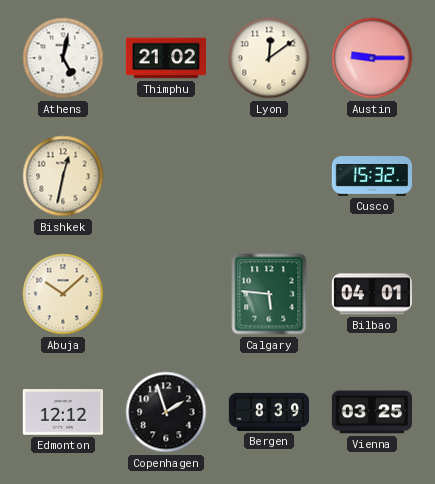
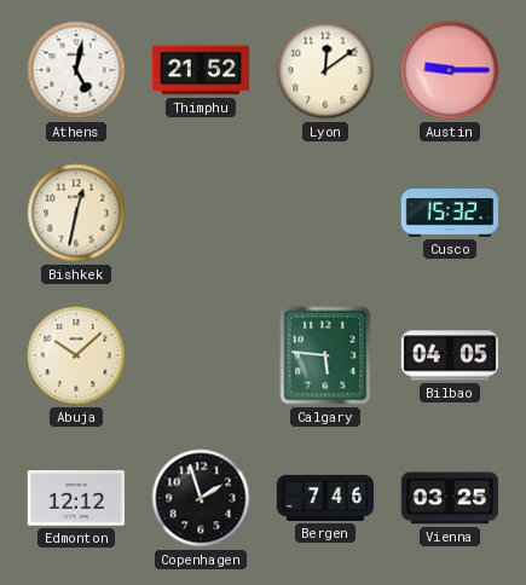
Thimphu: 21:02 -> 21:52
Bilbao: 04:01 -> 04:05
Bergen: 8:39 -> 7:46
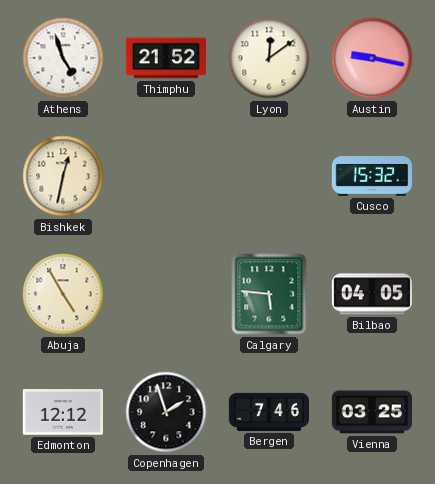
Athens: 5:02 -> 4:57
Austin: 9:15 -> 9:17
Abuja: 10:08 -> 4:55
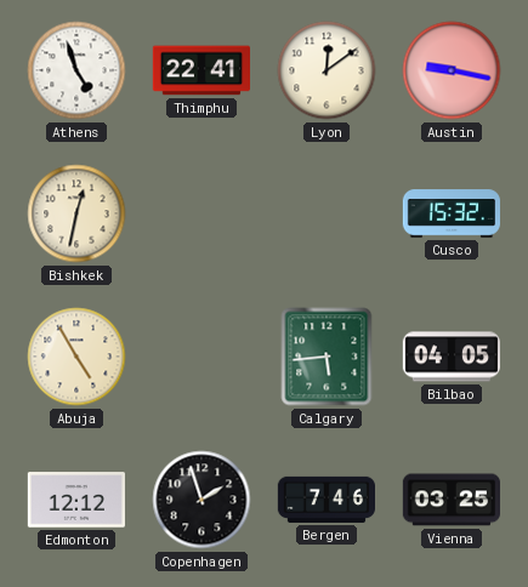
Thimphu: 21:52 -> 22:41
Calgary: 5:46 -> 5:44
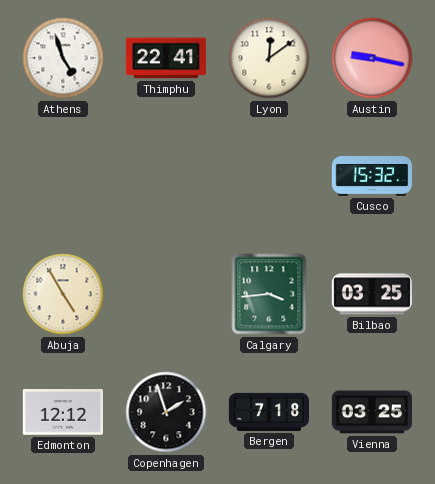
Bishkek: 12:32 -> none
Calgary: 5:44 -> 3:44
Bilbao: 04:05 -> 03:25
Bergen: 7:46 -> 7:18
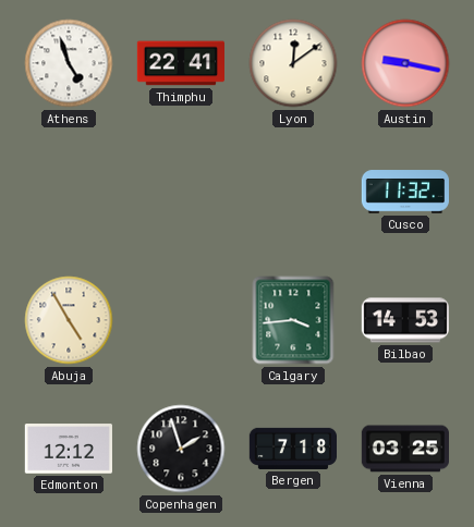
Cusco: 15:32 -> 11:32
Bilbao: 03:25 -> 14:53
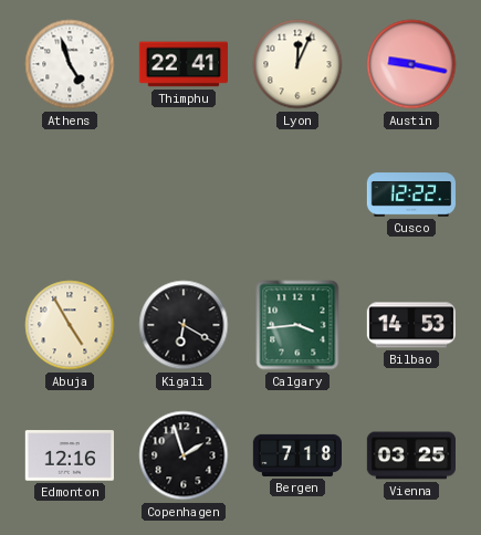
Lyon: 12:09 -> 12:04
Cusco: 11:32 -> 12:22
Kigali: none -> 6:20
Edmonton: 12:12 -> 12:16
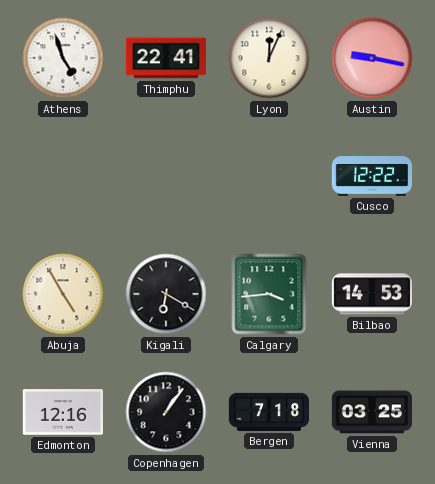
Copenhagen: 1:57 -> 1:06
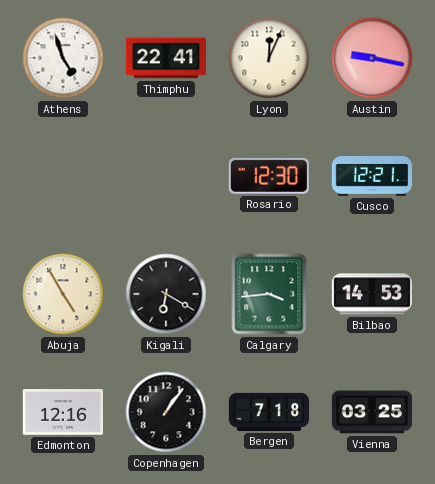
Rosario: none -> 12:30
Cusco: 12:22 -> 12:21
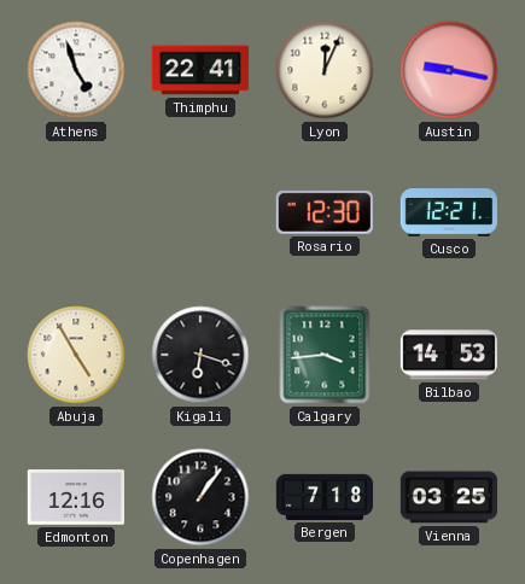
Kigali: 6:20 -> 6:18
